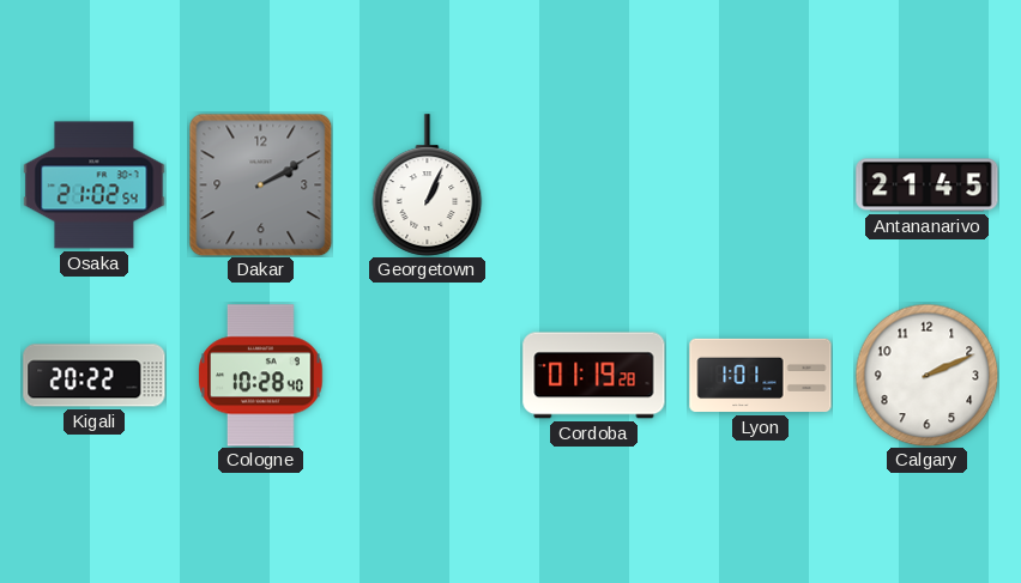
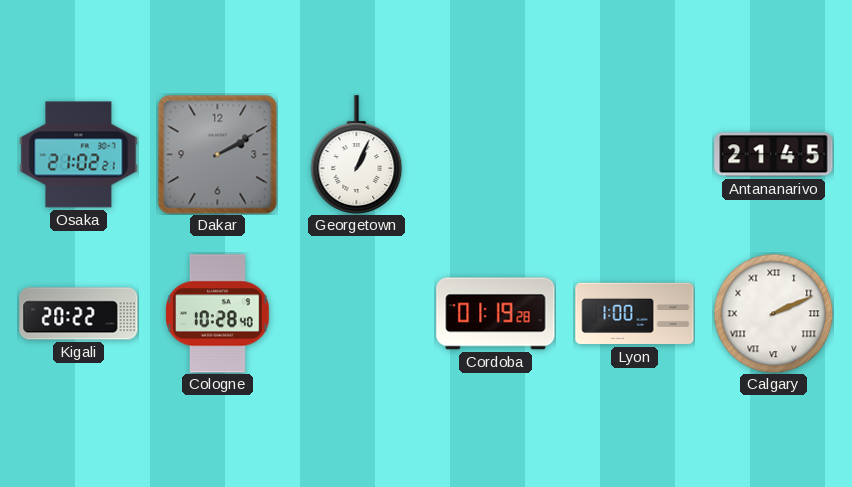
Osaka: 21:02:54 -> 21:02:21
Lyon: 1:01 -> 1:00
Calgary numerals: Arabic -> Roman
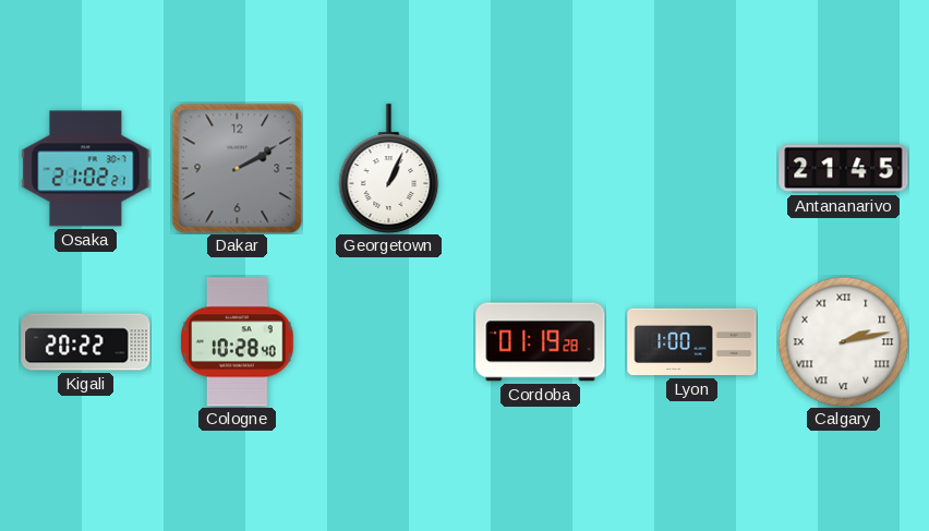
Calgary: 2:11 -> 2:13
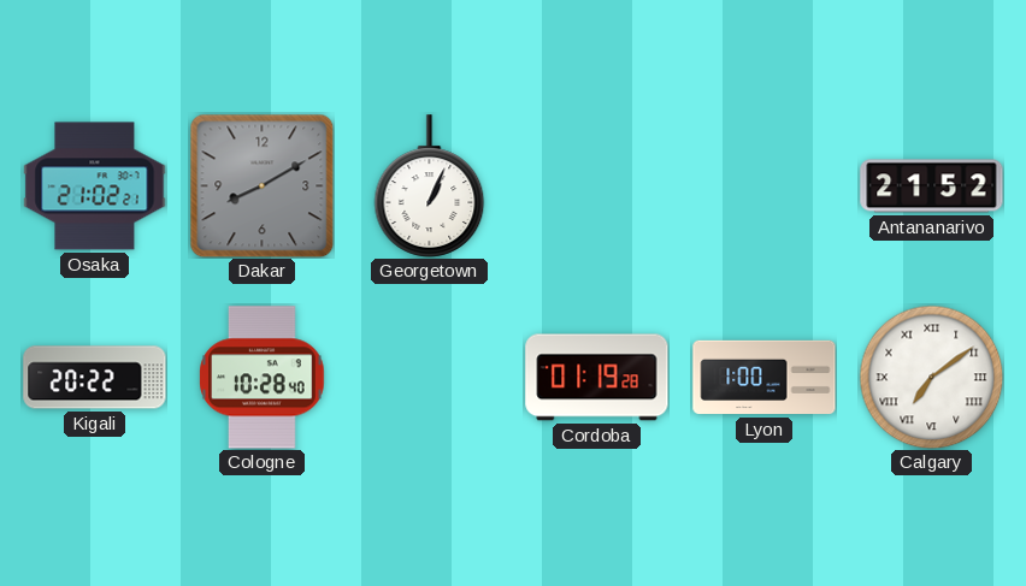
Dakar: 2:10 -> 8:10
Antananarivo: 21:45 -> 21:52
Calgary: 2:13 -> 7:09
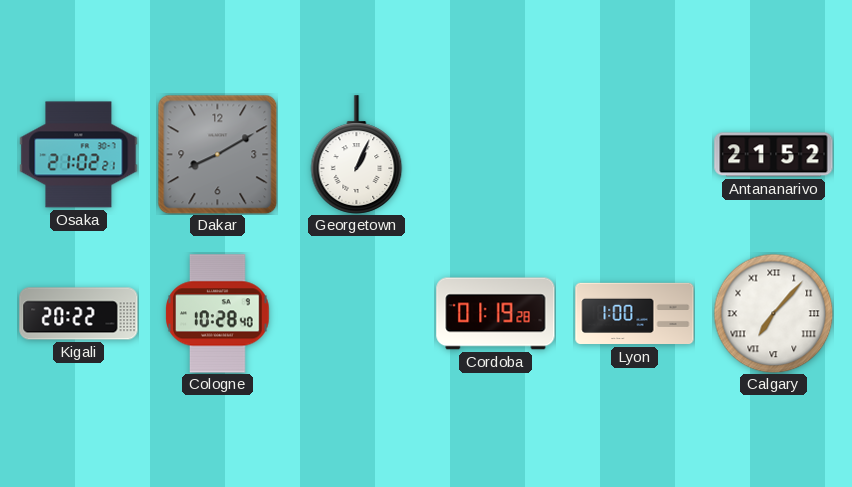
Calgary: 7:09 -> 7:07
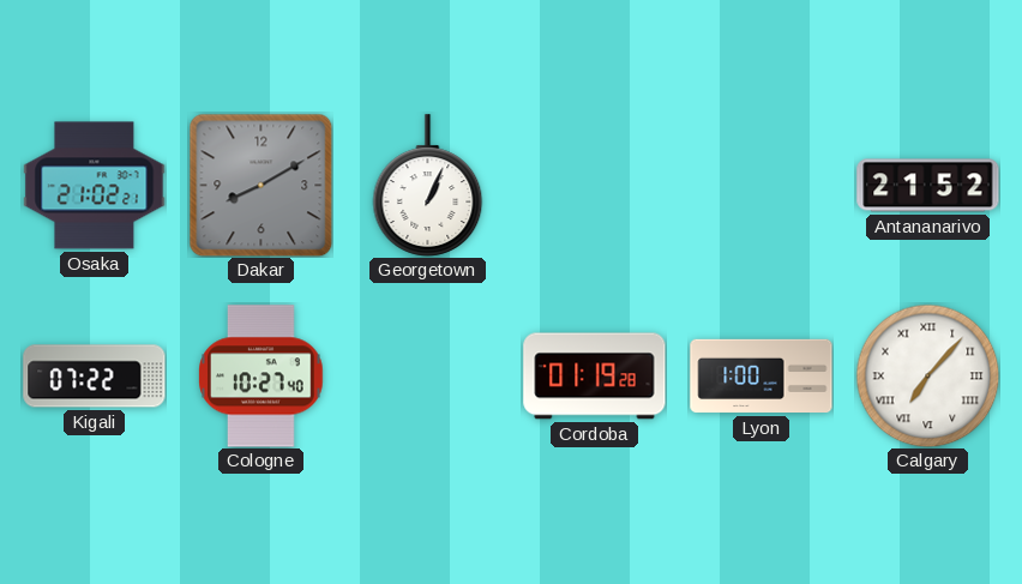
Kigali: 20:22 -> 07:22
Cologne: 10:28 -> 10:27
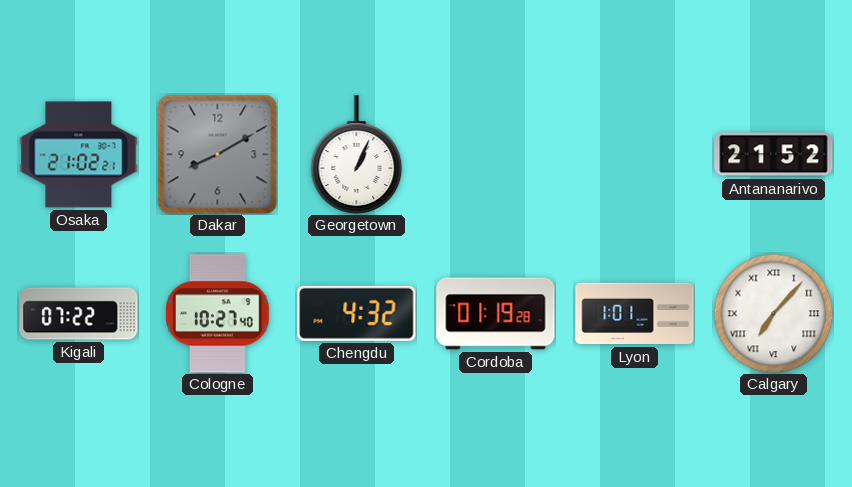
Chengdu: none -> 4:32
Lyon: 1:00 -> 1:01
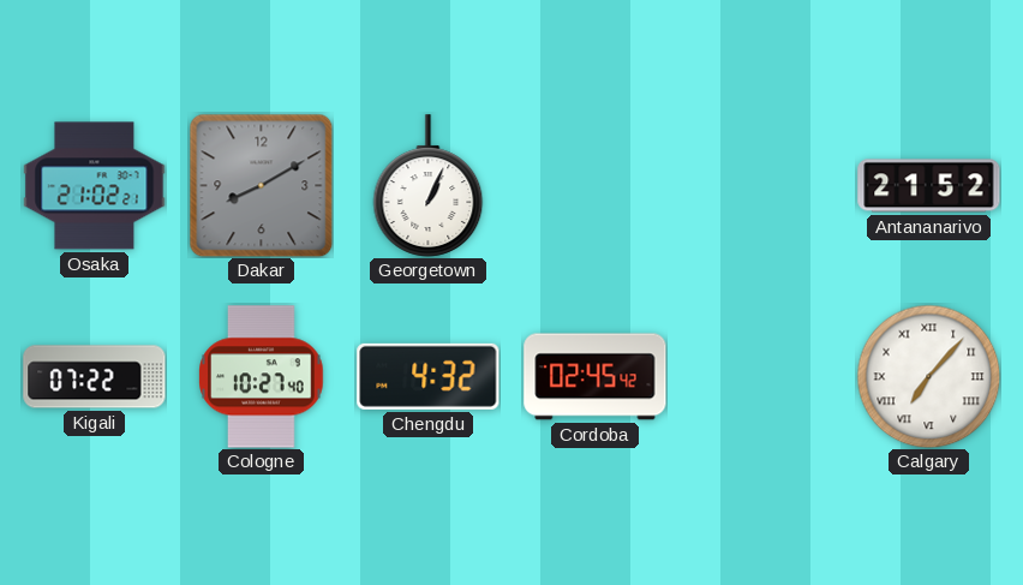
Cordoba: 01:19 -> 02:45
Lyon: 1:01 -> none
